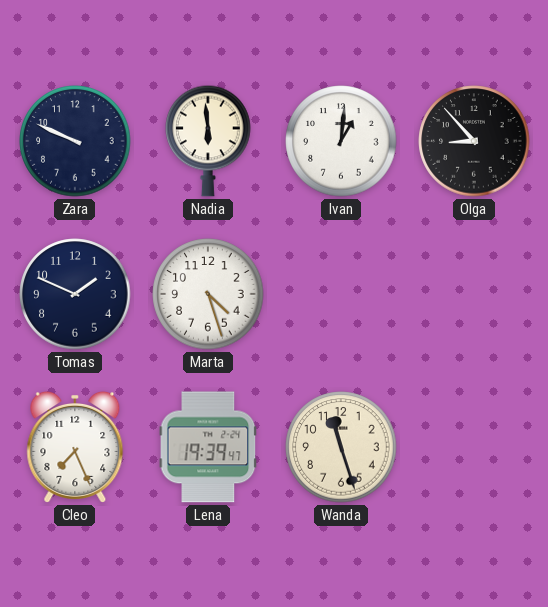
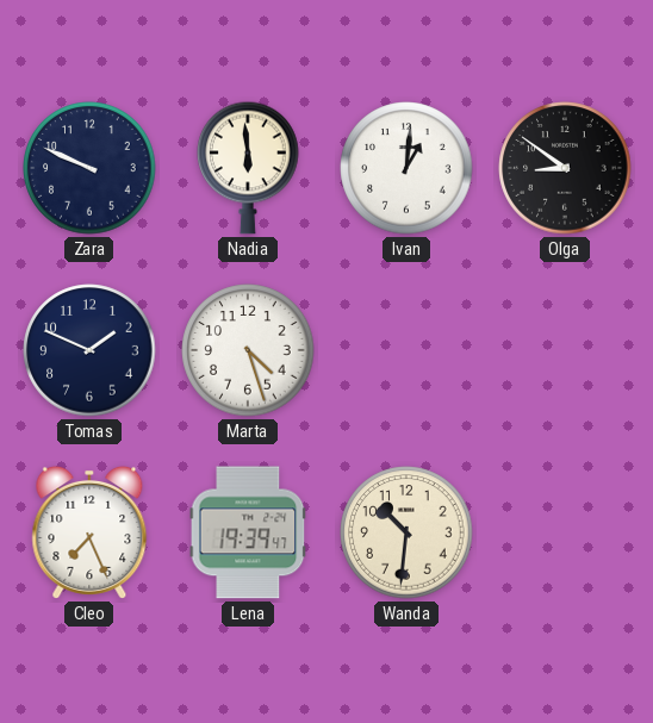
Olga: 8:53 -> 8:51
Wanda: 11:27 -> 10:31
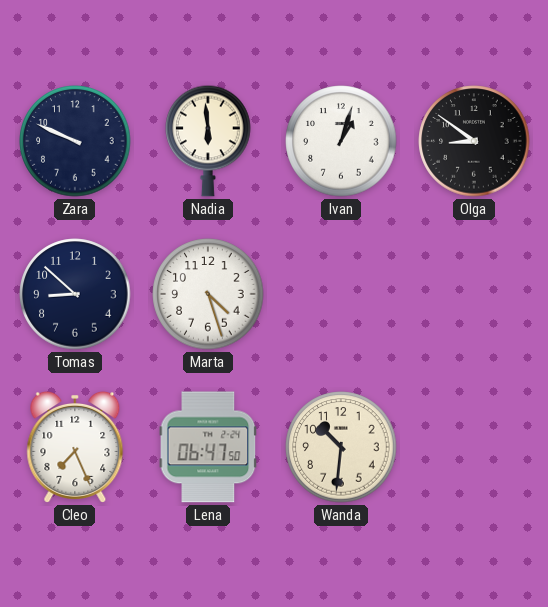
Ivan: 1:01 -> 1:03
Tomas: 1:49 -> 8:52
Lena: 19:39 -> 06:47
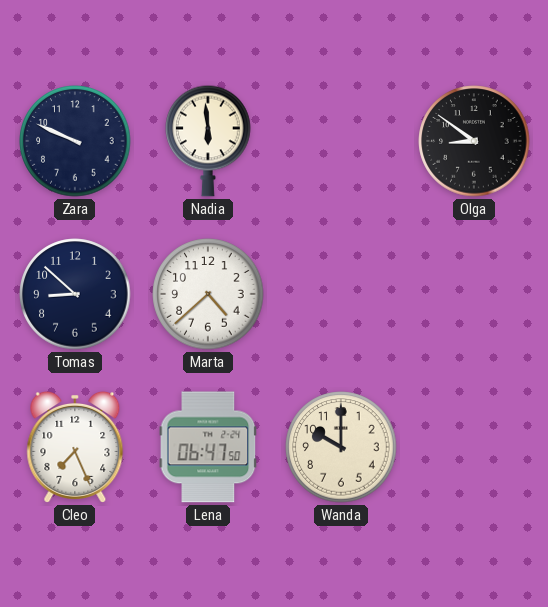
Ivan: 1:03 -> none
Marta: 4:27 -> 4:38
Wanda: 10:31 -> 10:00
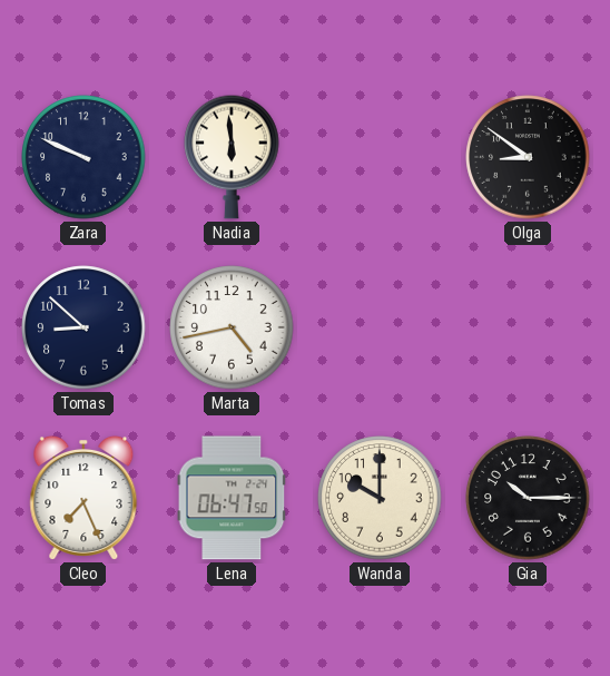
Marta: 4:38 -> 4:43
Gia: none -> 10:15
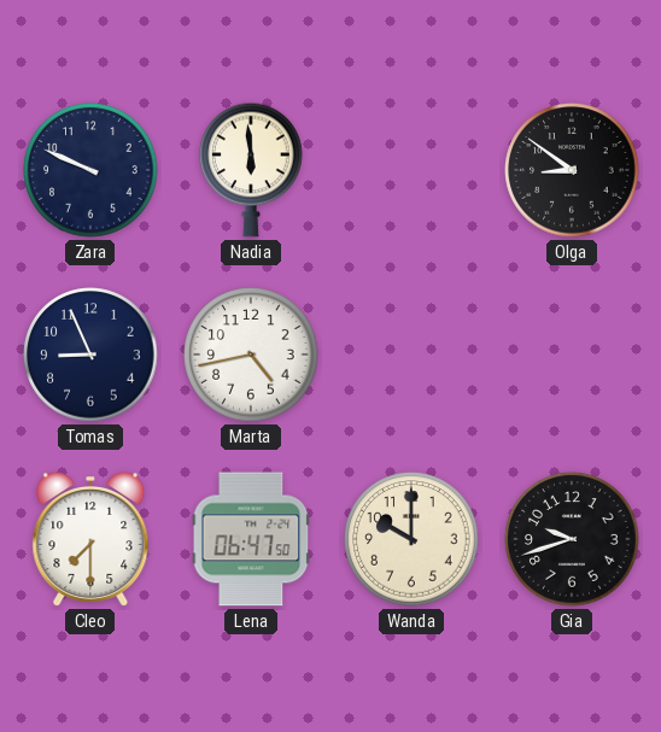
Tomas: 8:52 -> 8:56
Cleo: 7:26 -> 7:30
Gia: 10:15 -> 9:42
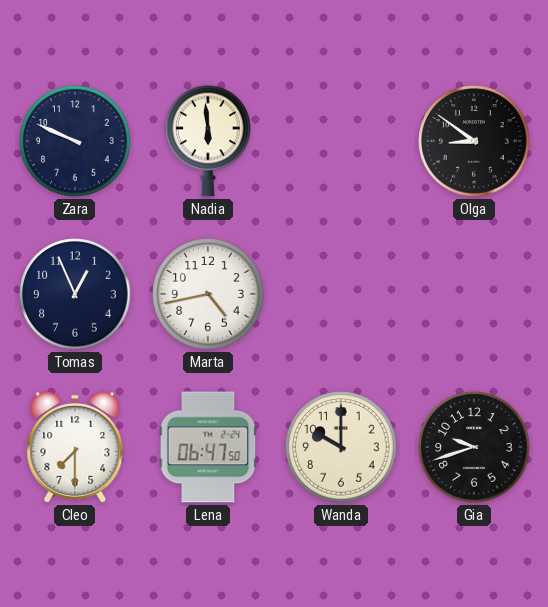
Tomas: 8:56 -> 12:56
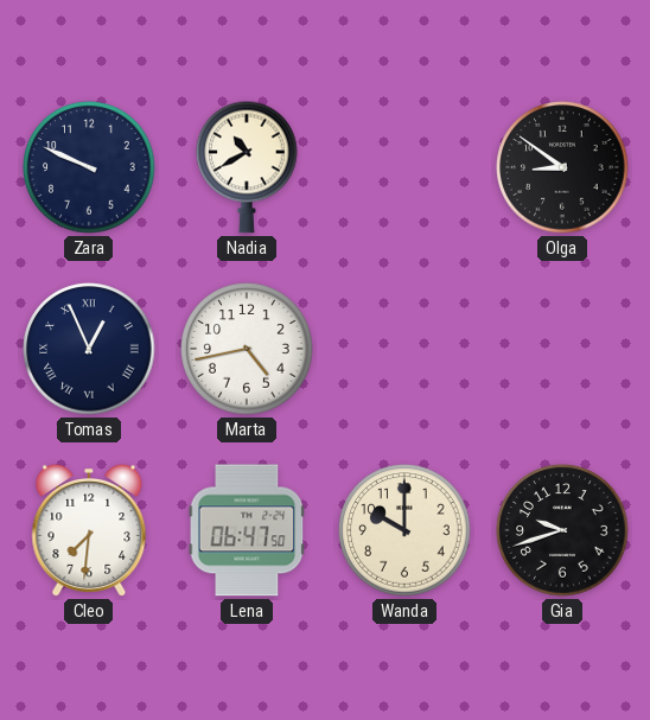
Nadia: 5:59 -> 10:40
Tomas numerals: Arabic -> Roman
Cleo: 7:30 -> 7:31
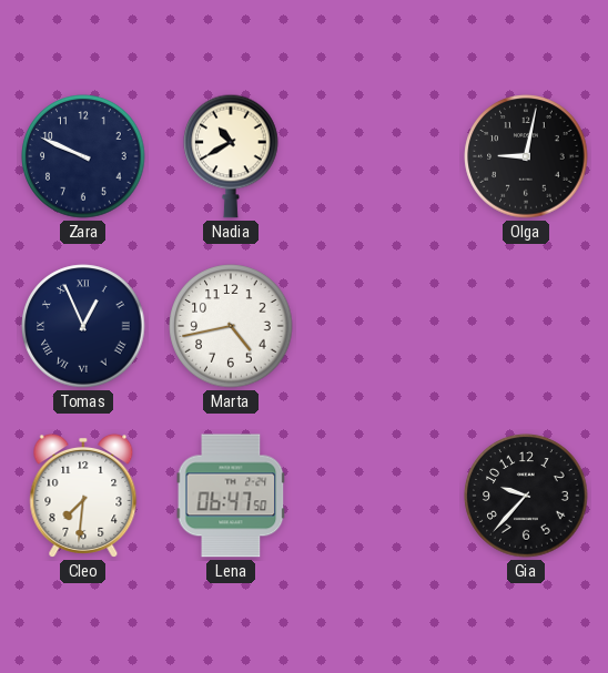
Olga: 8:51 -> 9:02
Wanda: 10:00 -> none
Gia: 9:42 -> 9:37
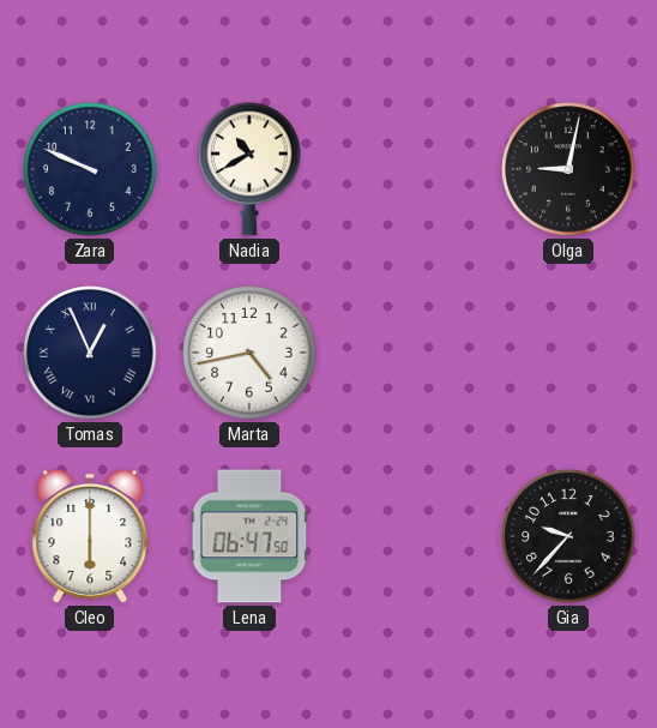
Cleo: 7:31 -> 6:00
